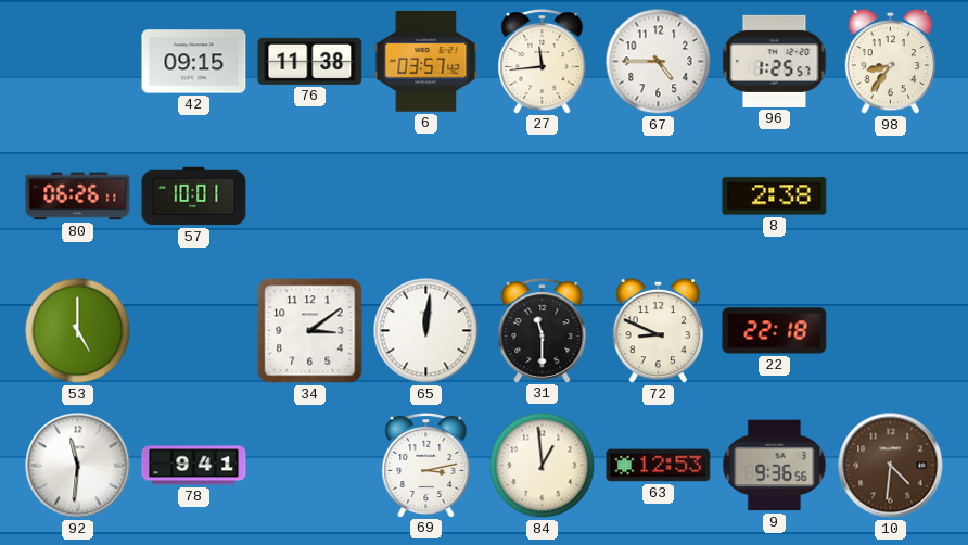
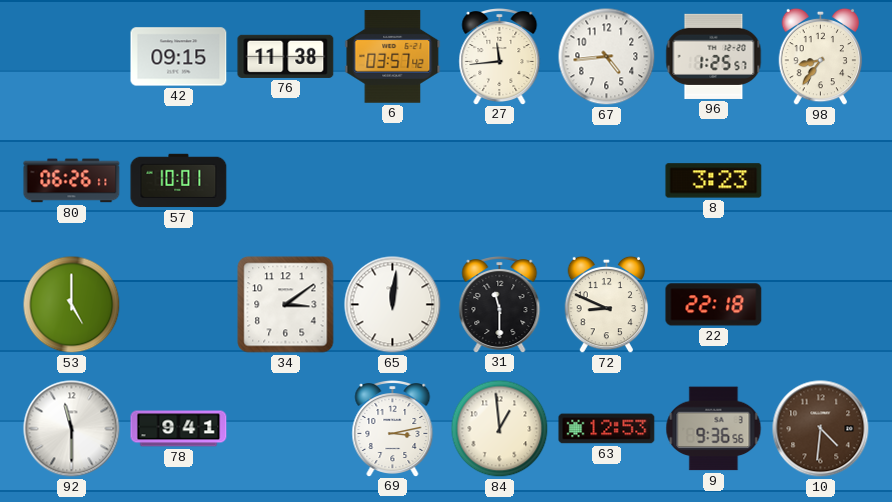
67: 4:45 -> 4:44
8: 2:38 -> 3:23
92: 11:31 -> 11:30
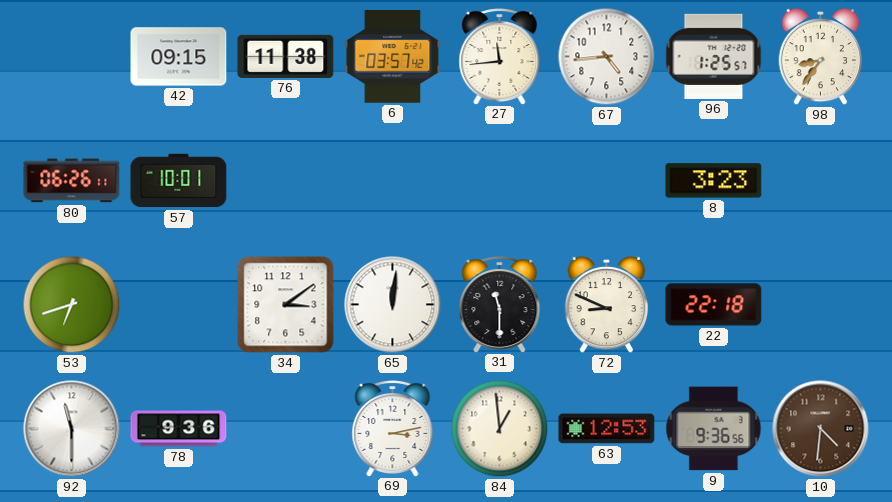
53: 5:00 -> 6:42
78: 9:41 -> 9:36
